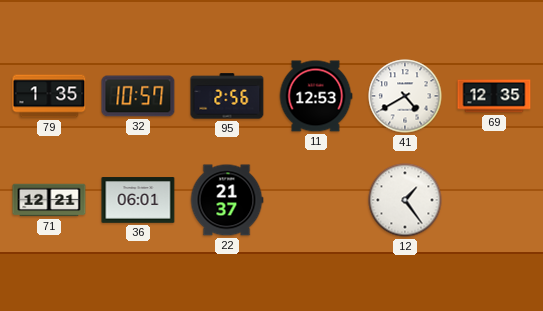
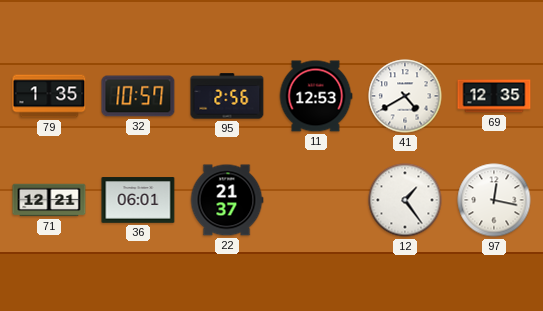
97: none -> 12:17
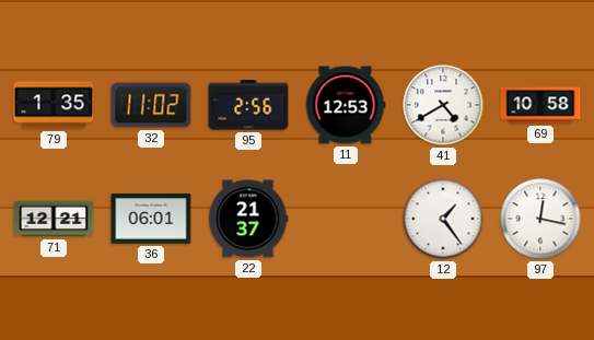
32: 10:57 -> 11:02
69: 12:35 -> 10:58
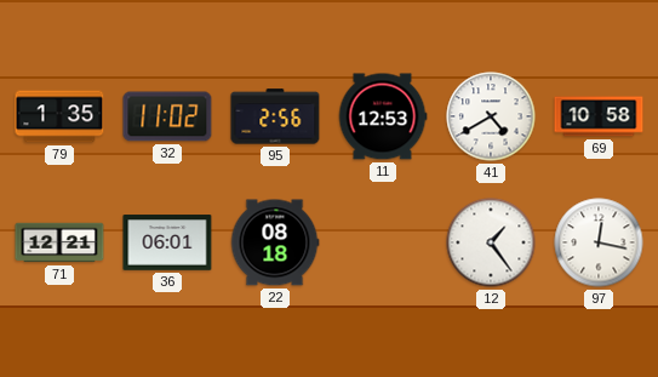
22: 21:37 -> 08:18
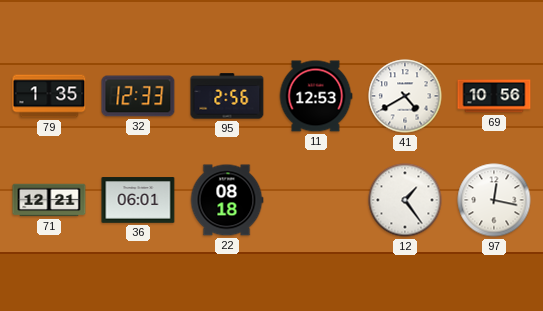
32: 11:02 -> 12:33
69: 10:58 -> 10:56
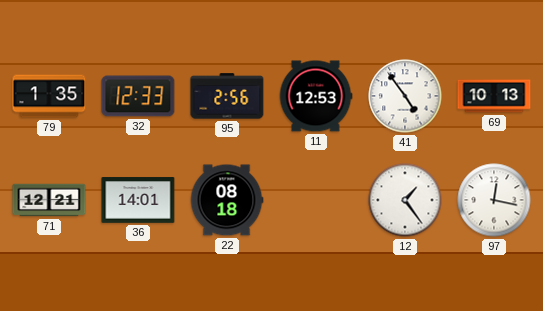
41: 4:40 -> 4:54
69: 10:56 -> 10:13
36: 06:01 -> 14:01
